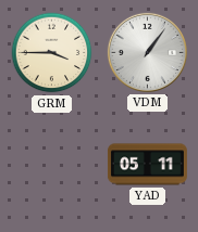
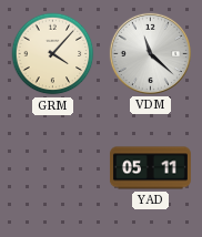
GRM: 3:45 -> 4:07
VDM: 1:06 -> 11:22
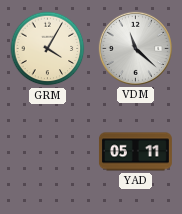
GRM: 4:07 -> 4:05
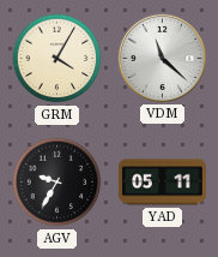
AGV: none -> 9:35
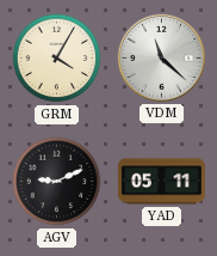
AGV: 9:35 -> 9:11
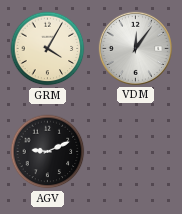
VDM: 11:22 -> 12:06
YAD: 05:11 -> none
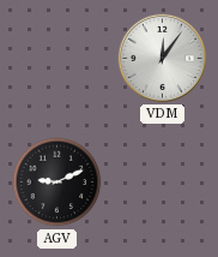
GRM: 4:05 -> none
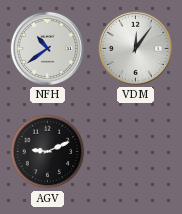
NFH: none -> 10:39
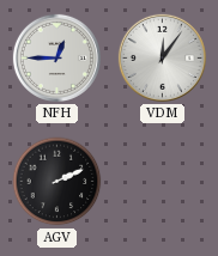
NFH: 10:39 -> 12:45
AGV: 9:11 -> 2:11
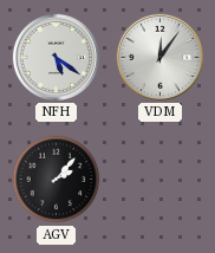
NFH: 12:45 -> 5:21
AGV: 2:11 -> 2:07
